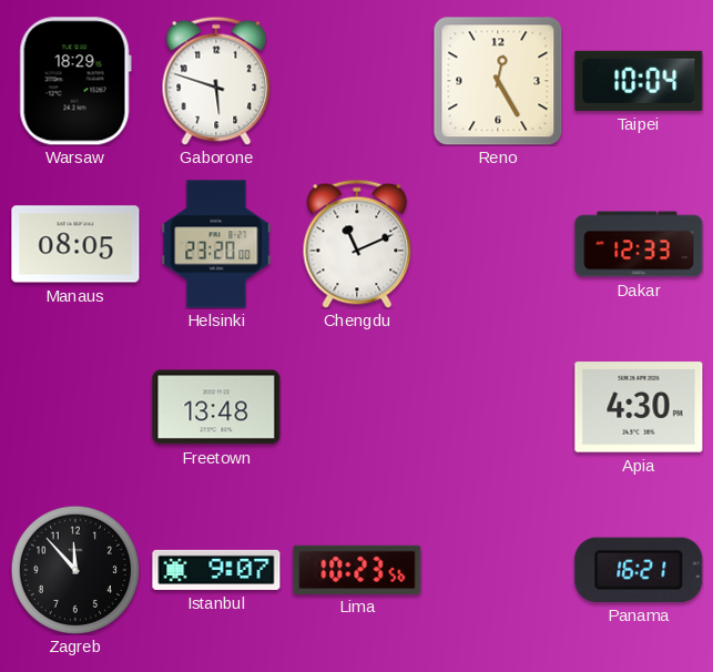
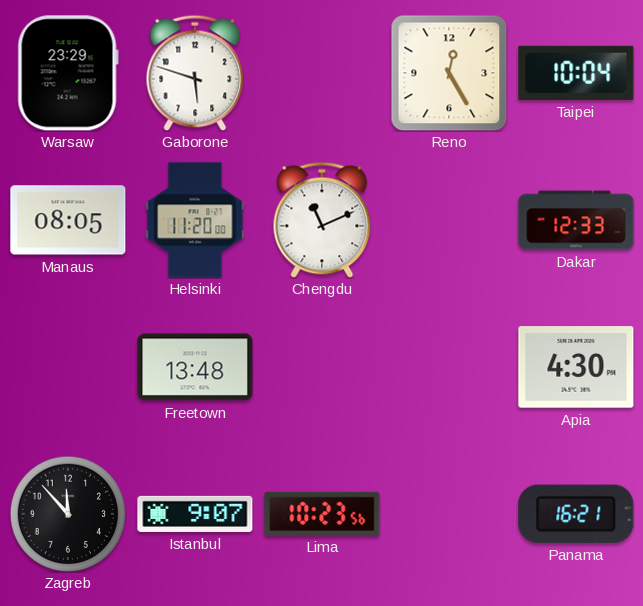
Warsaw: 18:29 -> 23:29
Helsinki: 23:20 -> 11:20
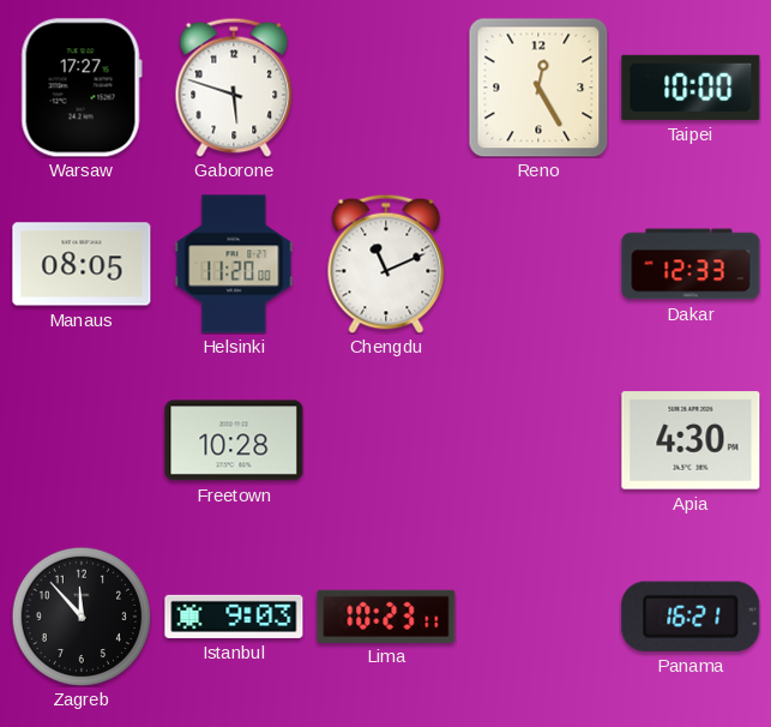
Warsaw: 23:29 -> 17:27
Taipei: 10:04 -> 10:00
Freetown: 13:48 -> 10:28
Istanbul: 9:07 -> 9:03
Lima: 10:23:56 -> 10:23:11
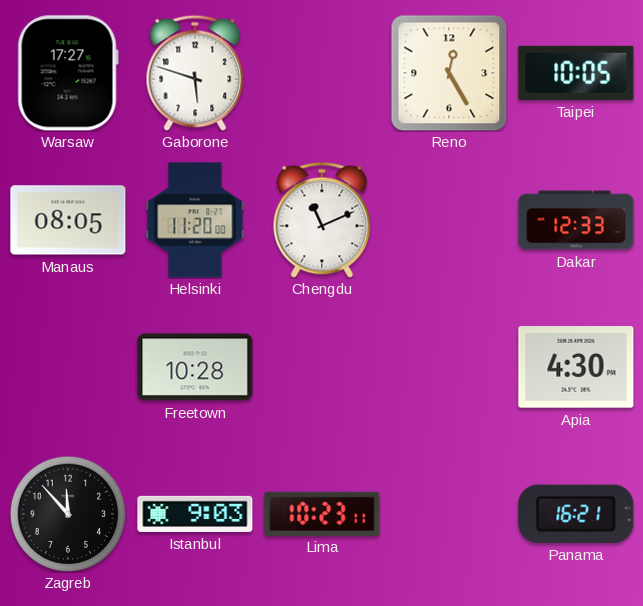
Taipei: 10:00 -> 10:05
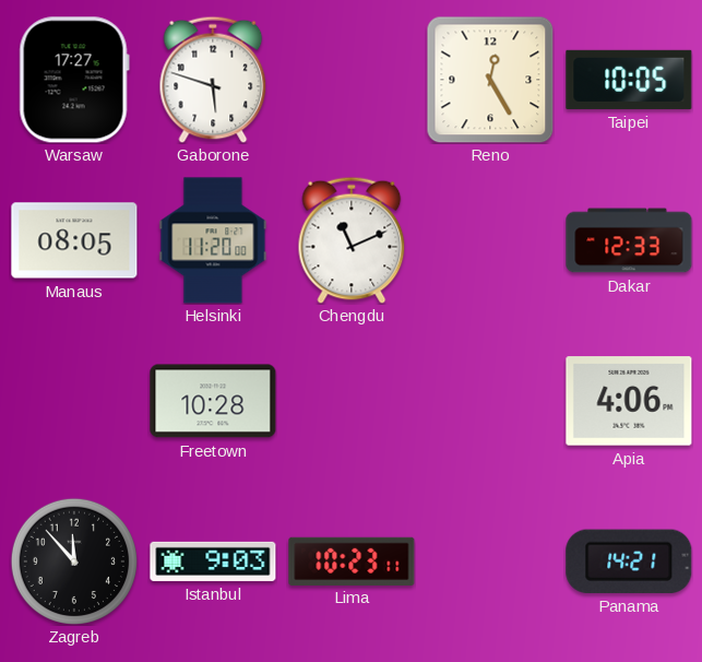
Apia: 4:30 -> 4:06
Panama: 16:21 -> 14:21
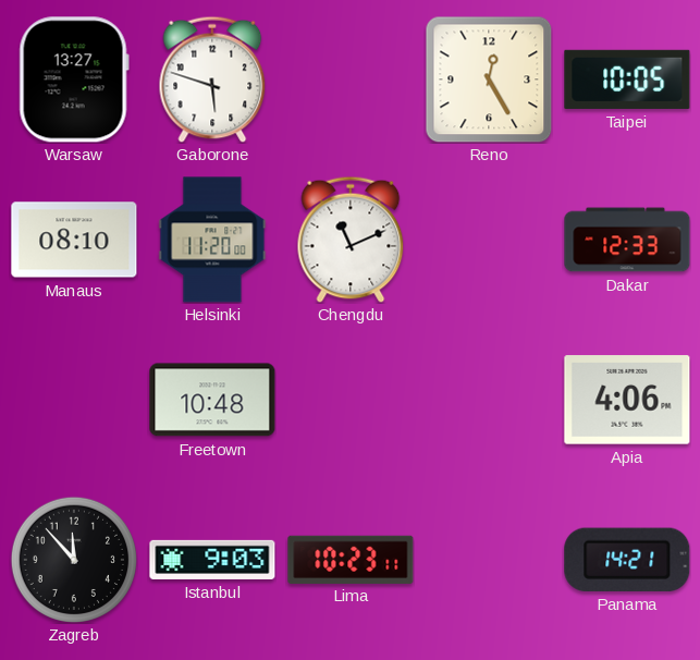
Warsaw: 17:27 -> 13:27
Manaus: 08:05 -> 08:10
Freetown: 10:28 -> 10:48
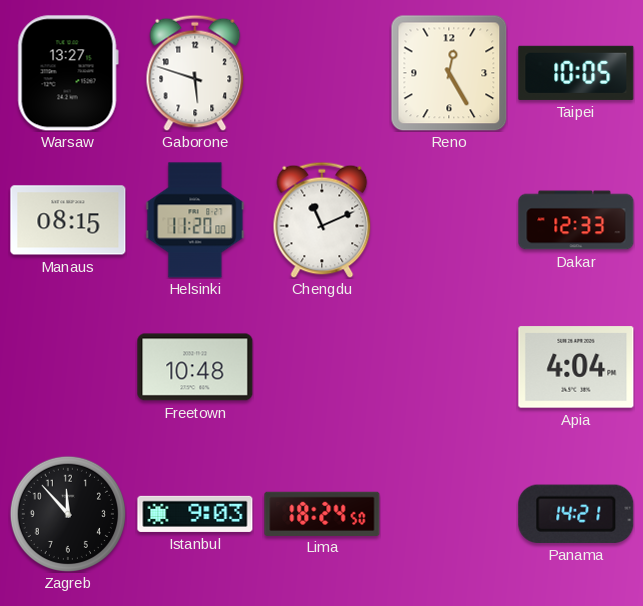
Manaus: 08:10 -> 08:15
Apia: 4:06 -> 4:04
Lima: 10:23 -> 18:24
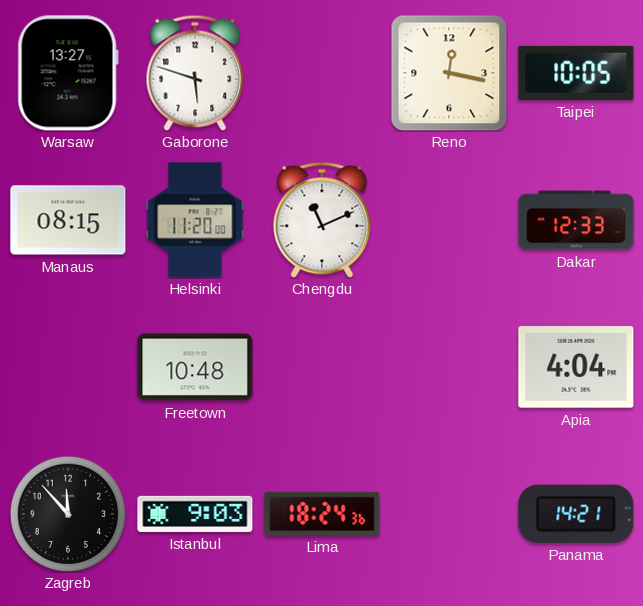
Reno: 12:25 -> 12:17
Lima: 18:24:50 -> 18:24:36
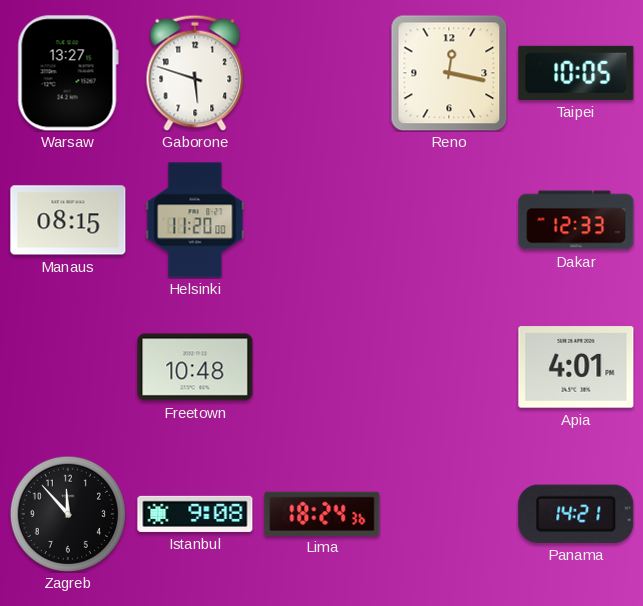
Chengdu: 11:11 -> none
Apia: 4:04 -> 4:01
Istanbul: 9:03 -> 9:08
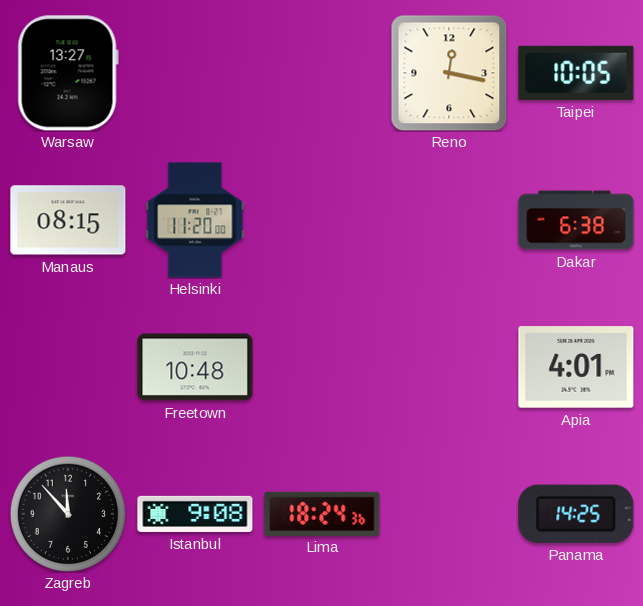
Gaborone: 5:48 -> none
Dakar: 12:33 -> 6:38
Panama: 14:21 -> 14:25
